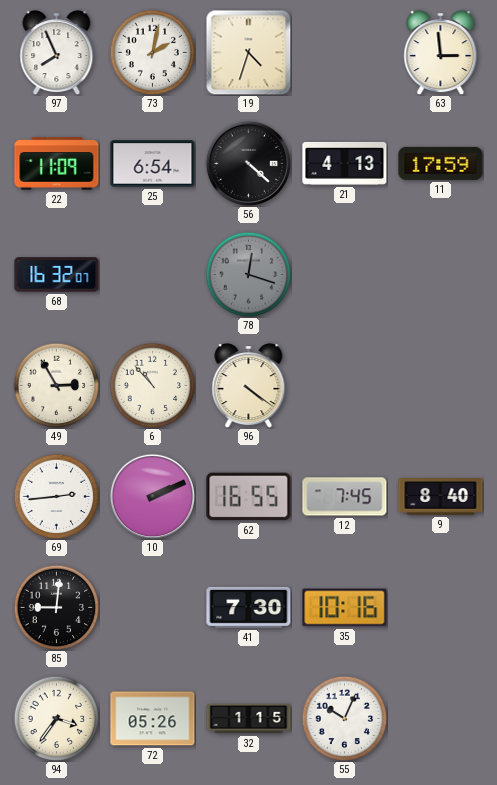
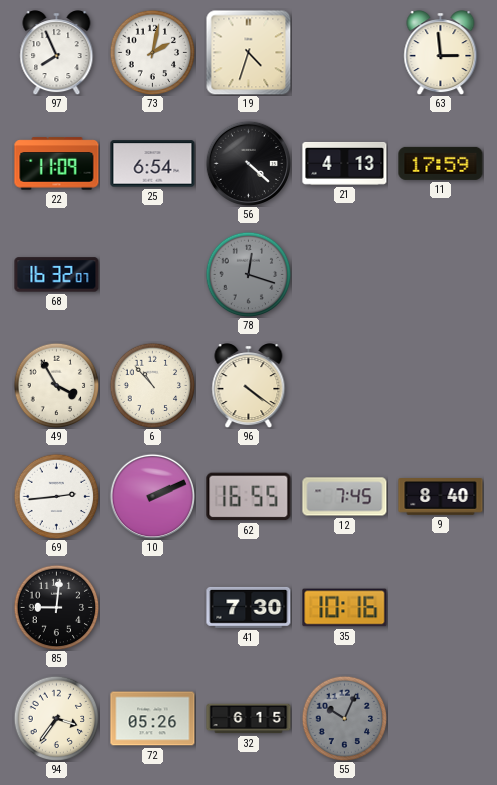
49: 2:55 -> 3:55
32: 1:15 -> 6:15
55 dial: white -> grey
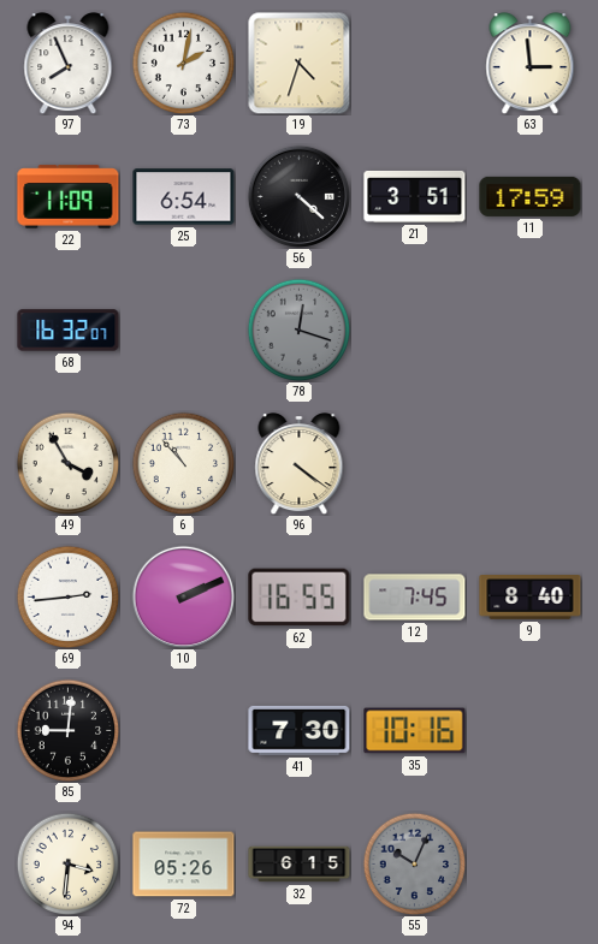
21: 4:13 -> 3:51
94: 3:36 -> 3:31
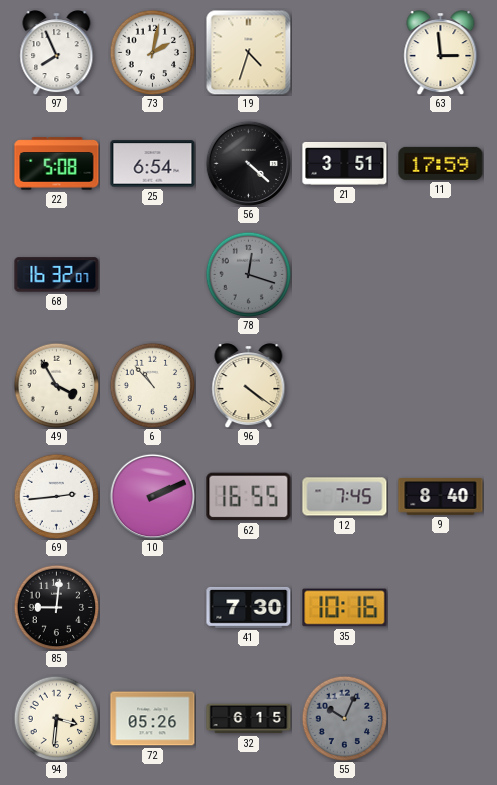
22: 11:09 -> 5:08
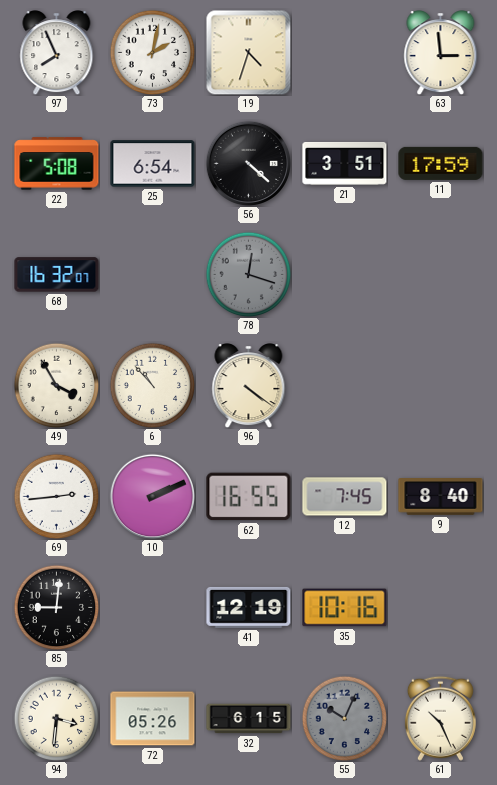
41: 7:30 -> 12:19
61: none -> 10:26
